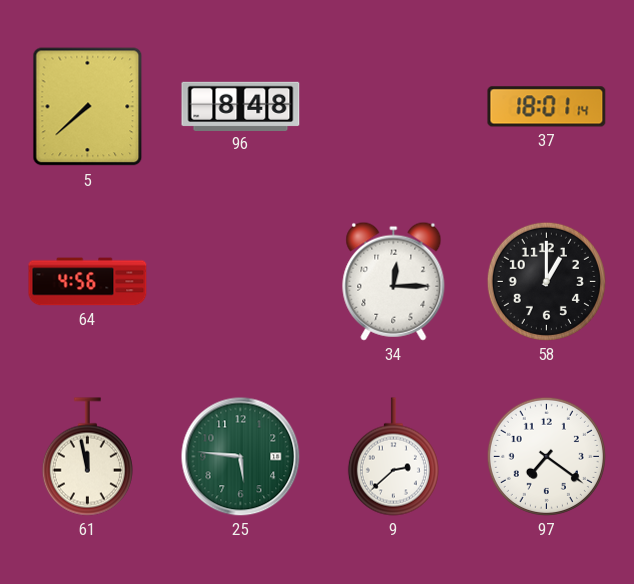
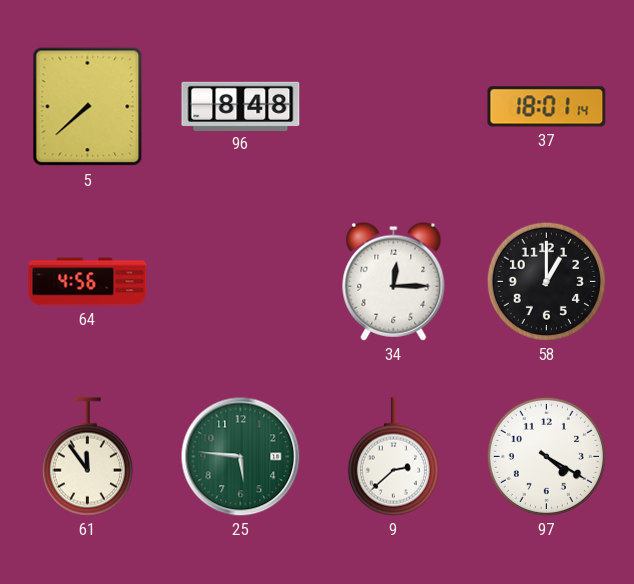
61: 11:58 -> 11:54
97: 7:21 -> 4:20
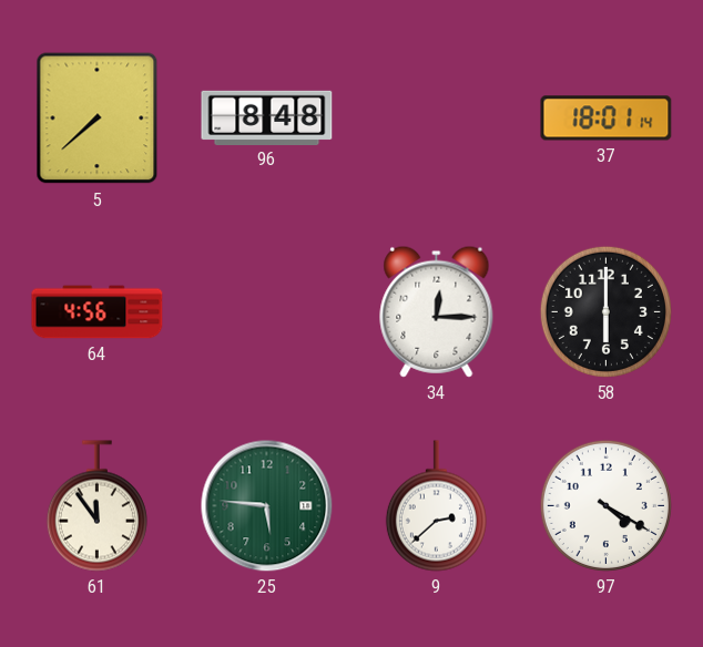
58: 1:00 -> 6:00
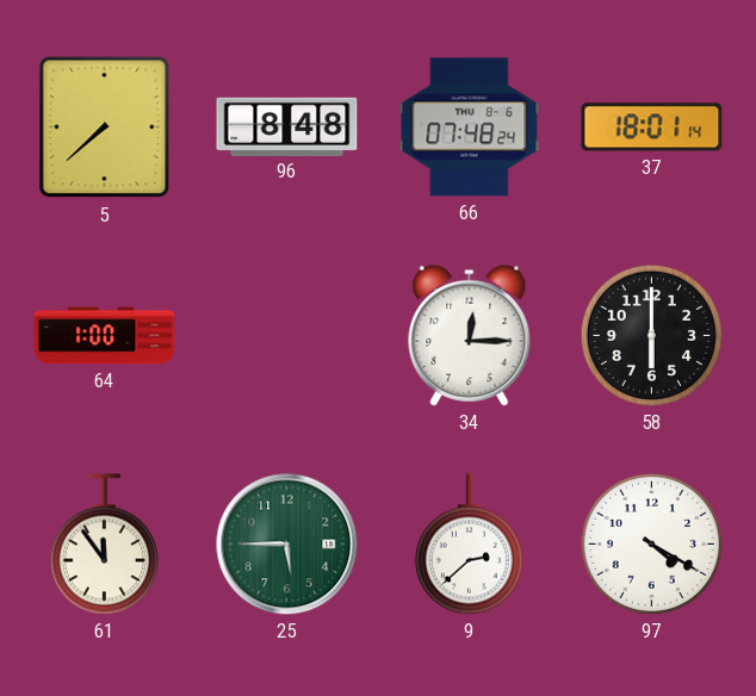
66: none -> 07:48
64: 4:56 -> 1:00
25: 5:46 -> 5:45
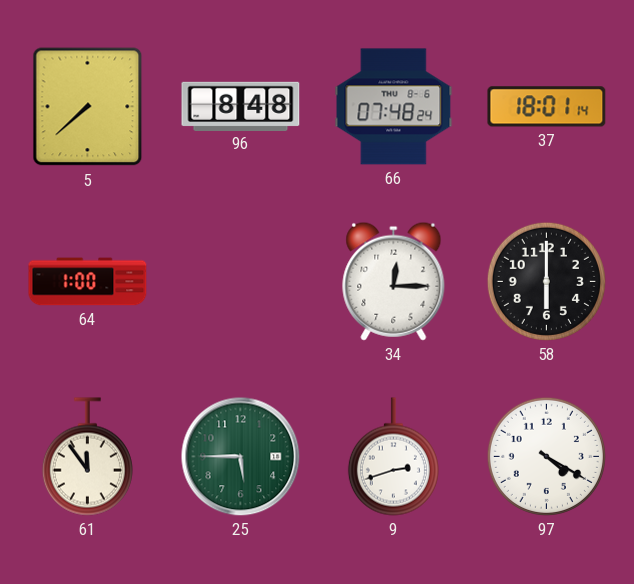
9: 2:38 -> 2:42
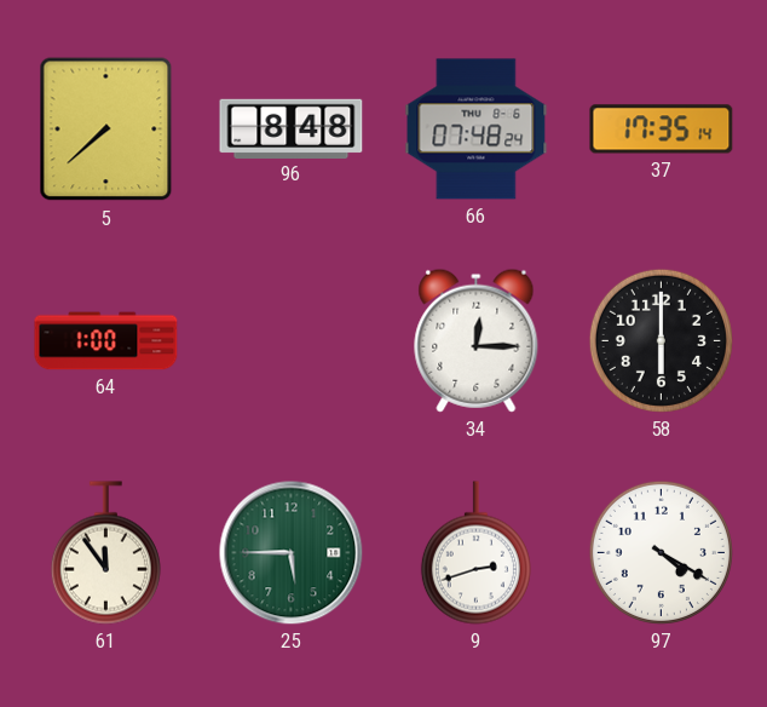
37: 18:01 -> 17:35
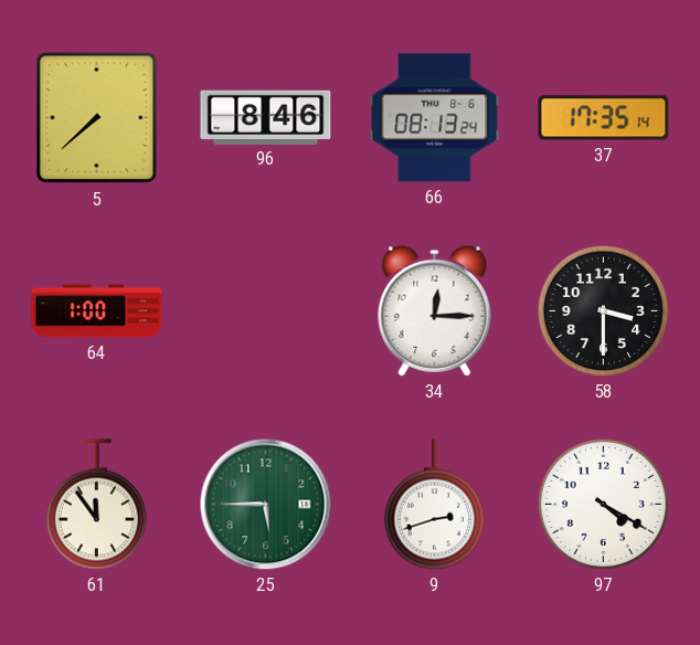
96: 8:48 -> 8:46
66: 07:48 -> 08:13
58: 6:00 -> 3:30
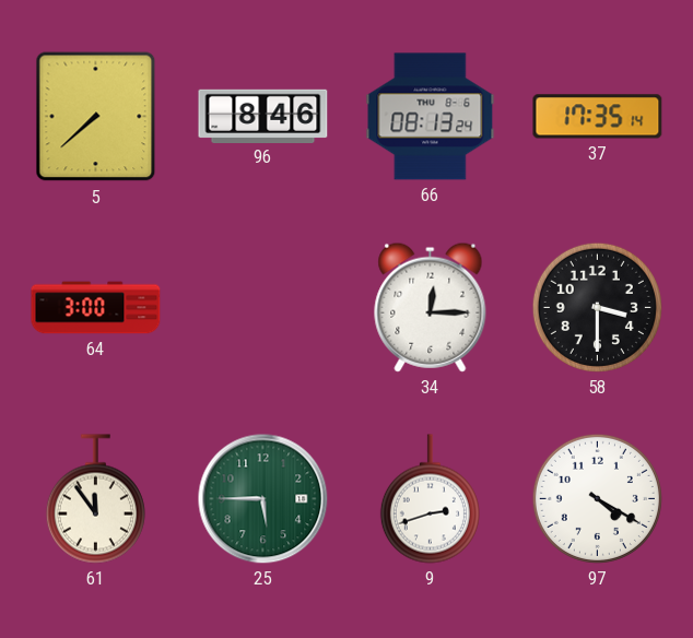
64: 1:00 -> 3:00
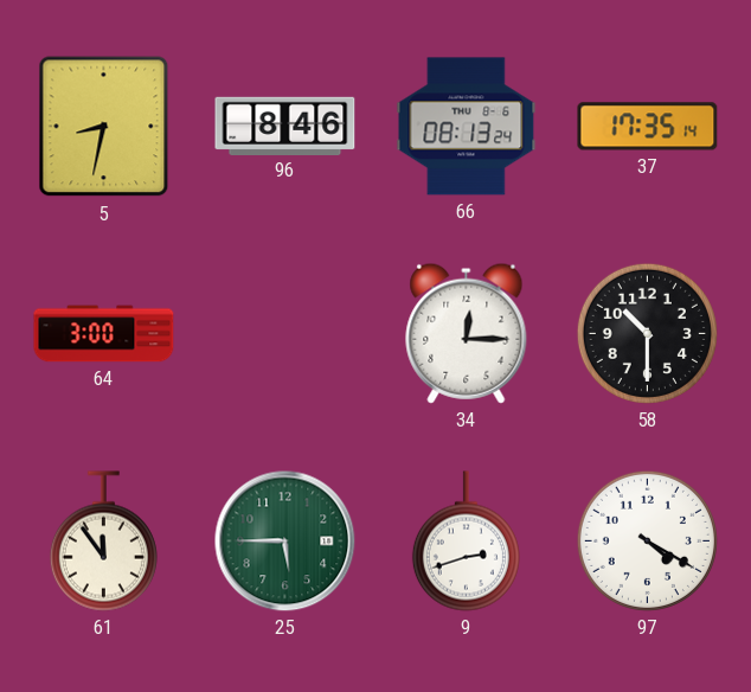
5: 7:38 -> 8:32
58: 3:30 -> 10:30
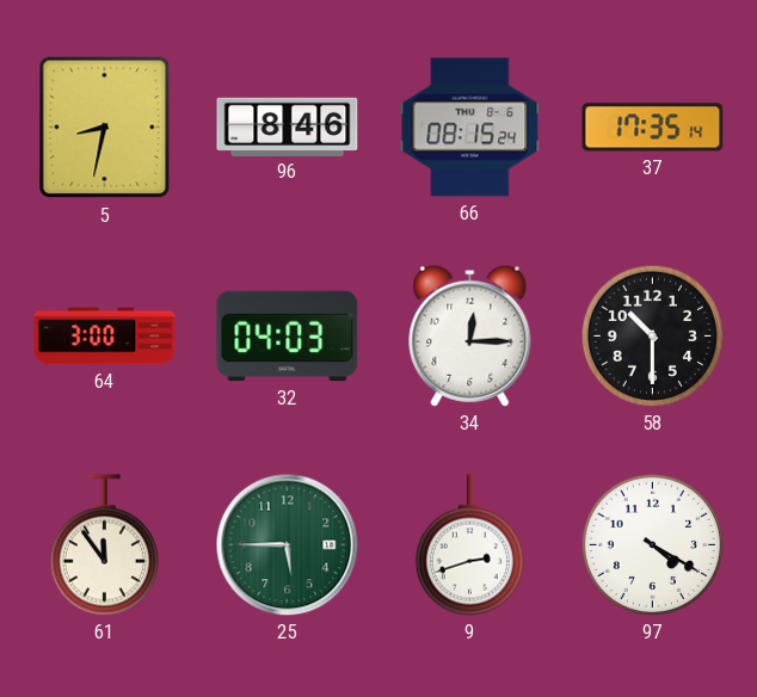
66: 08:13 -> 08:15
32: none -> 04:03
